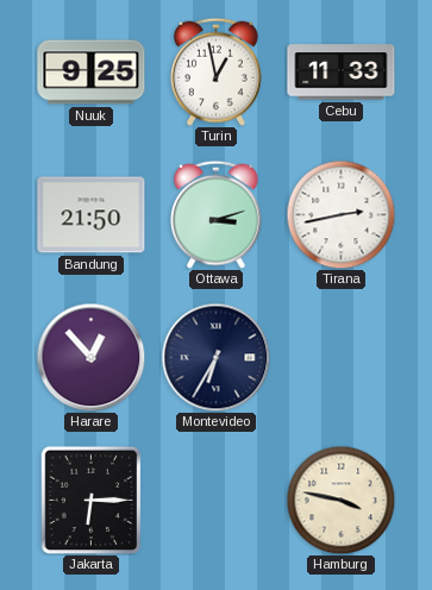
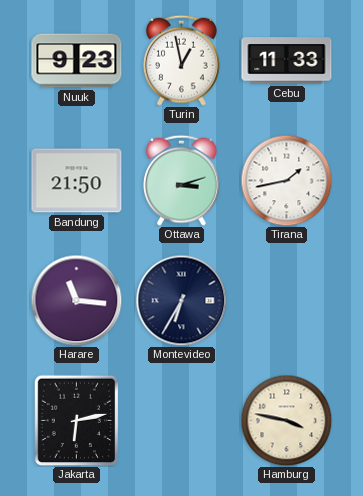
Nuuk: 9:25 -> 9:23
Tirana: 2:43 -> 1:43
Harare: 12:53 -> 11:16
Jakarta: 6:15 -> 6:13
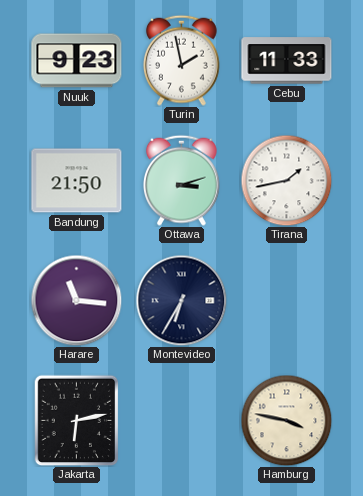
Turin: 12:58 -> 1:58
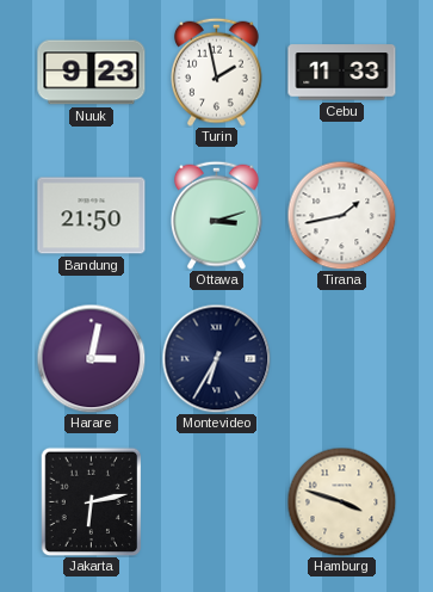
Harare: 11:16 -> 3:02
Hamburg: 3:47 -> 3:48
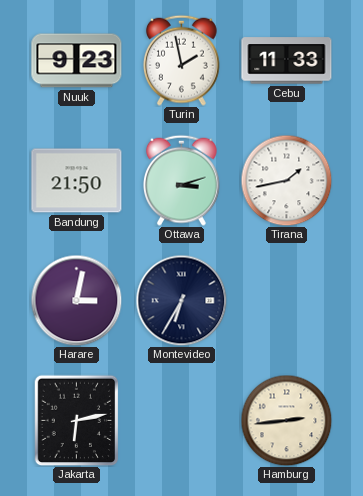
Hamburg: 3:48 -> 2:44
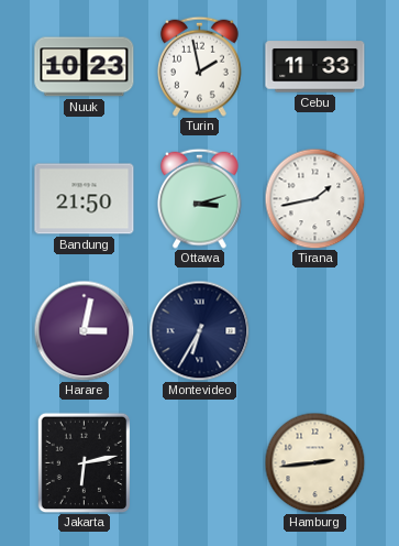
Nuuk: 9:23 -> 10:23
